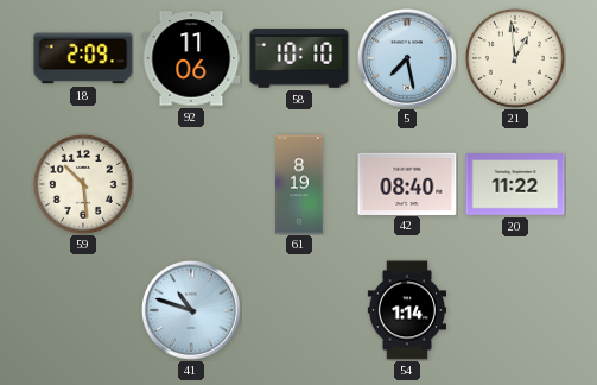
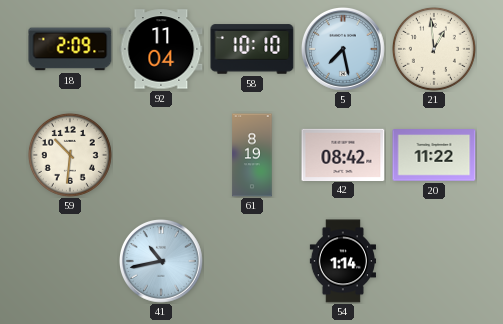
92: 11:06 -> 11:04
59: 10:29 -> 10:31
42: 08:40 -> 08:42
41: 10:48 -> 10:43
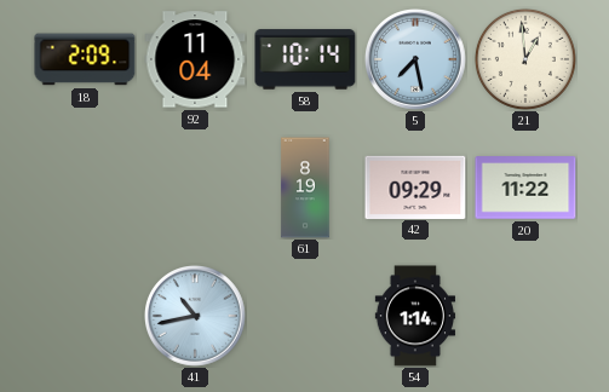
58: 10:10 -> 10:14
59: 10:31 -> none
42: 08:42 -> 09:29
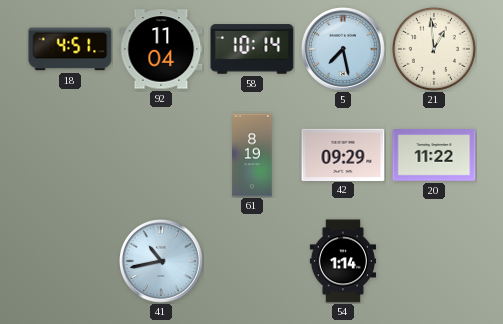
18: 2:09 -> 4:51
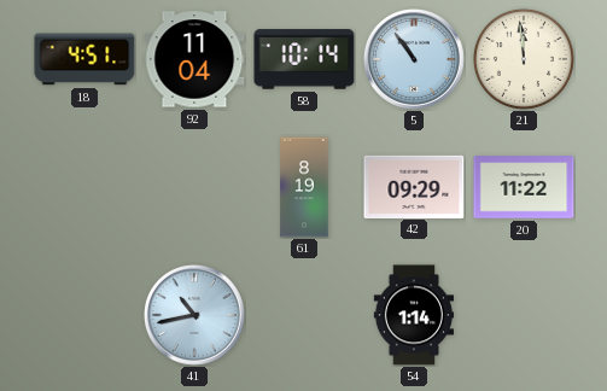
5: 7:28 -> 10:54
21: 12:59 -> 11:59
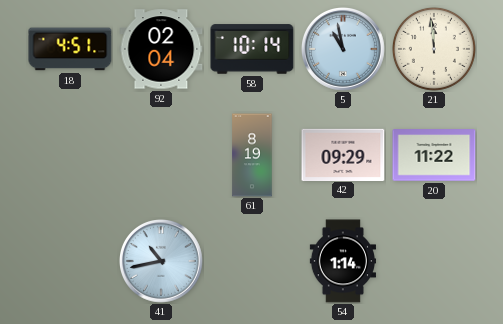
92: 11:04 -> 02:04
5: 10:54 -> 10:58
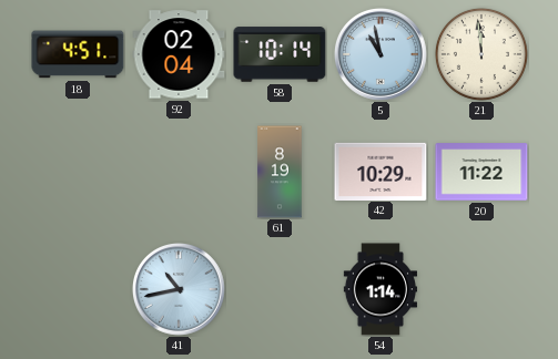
42: 09:29 -> 10:29
